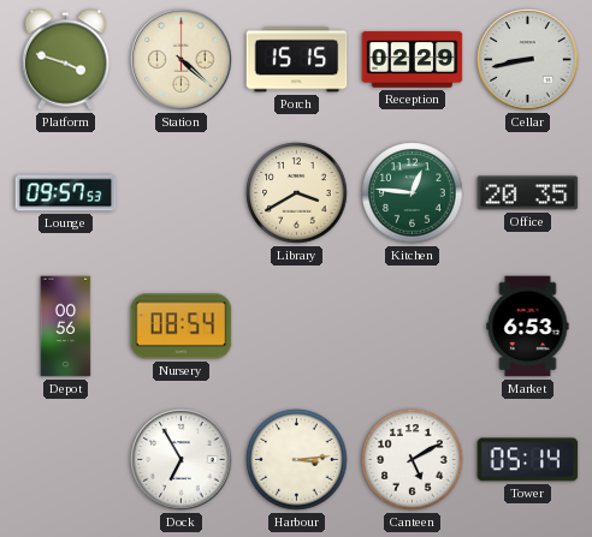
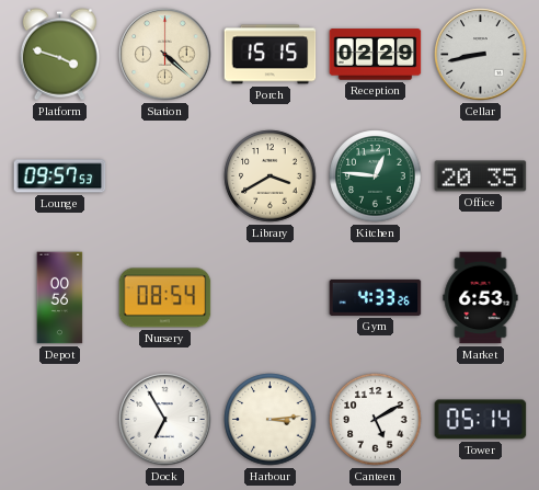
Gym: none -> 4:33
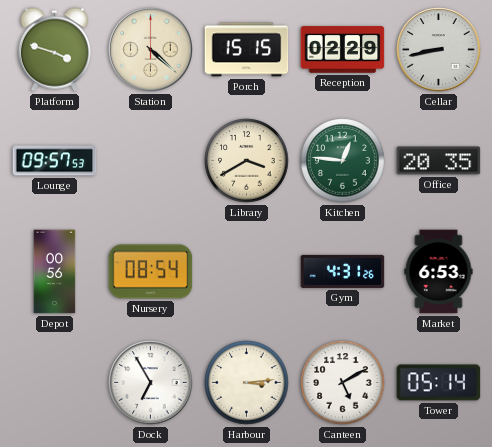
Gym: 4:33 -> 4:31
